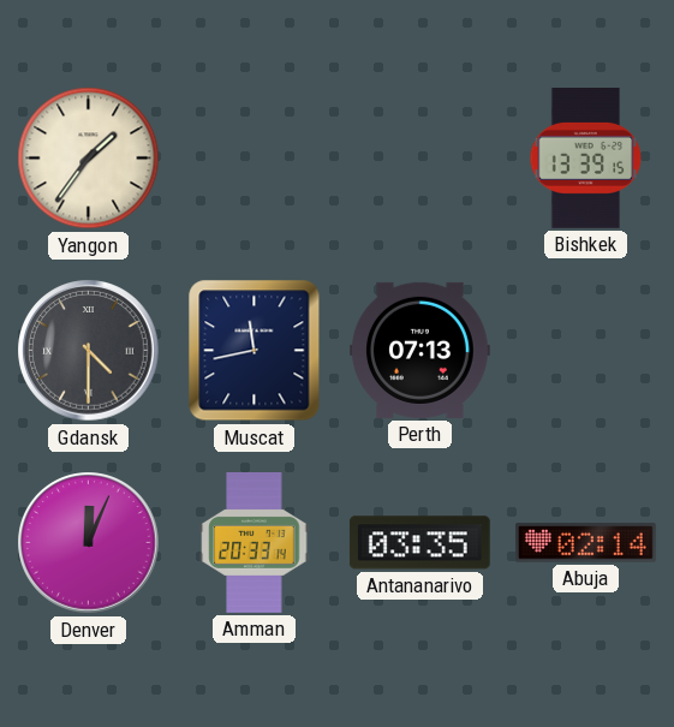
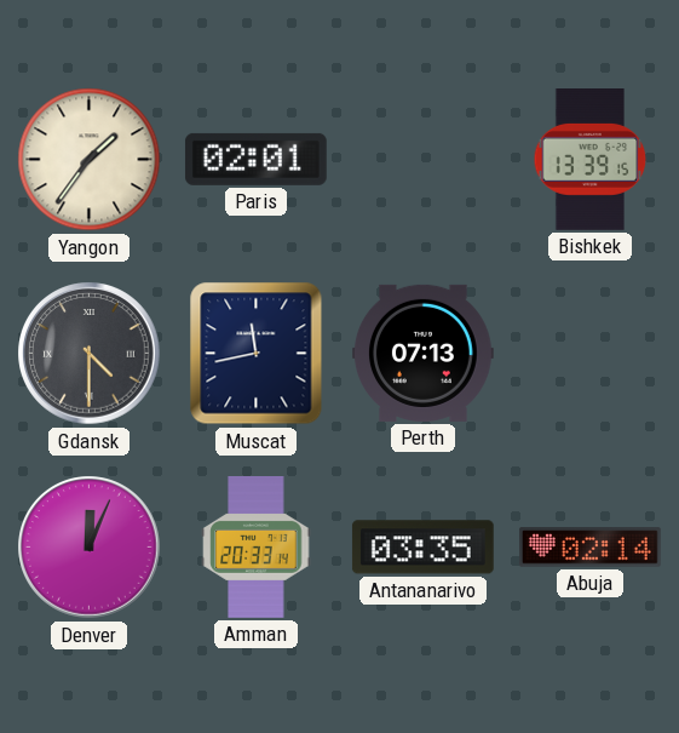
Paris: none -> 02:01
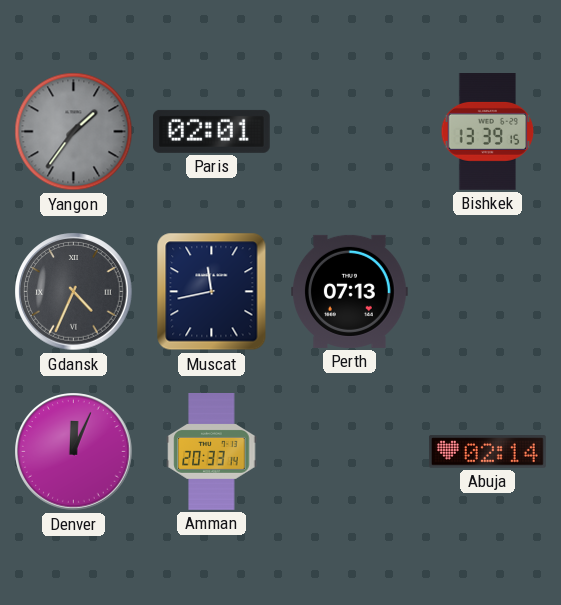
Yangon dial: cream -> grey
Gdansk: 4:30 -> 4:34
Antananarivo: 03:35 -> none
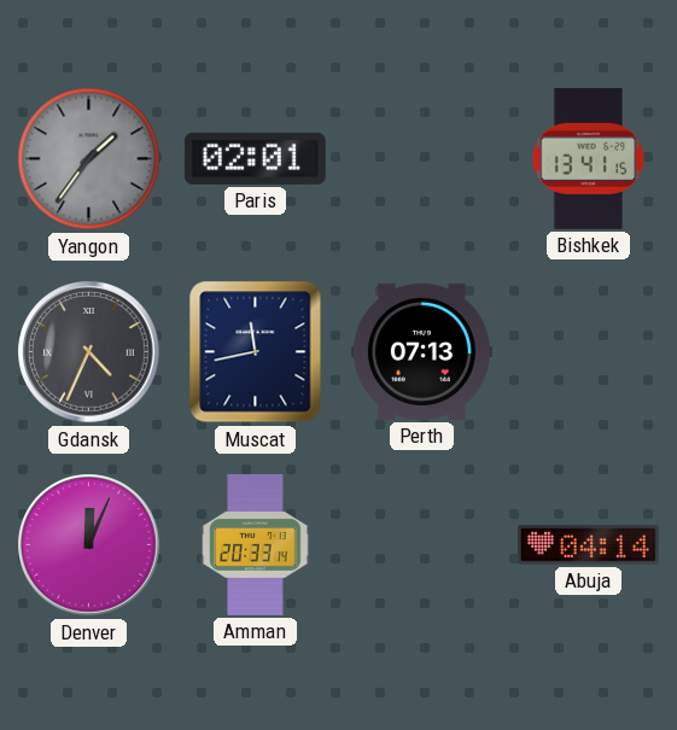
Bishkek: 13:39 -> 13:41
Abuja: 02:14 -> 04:14
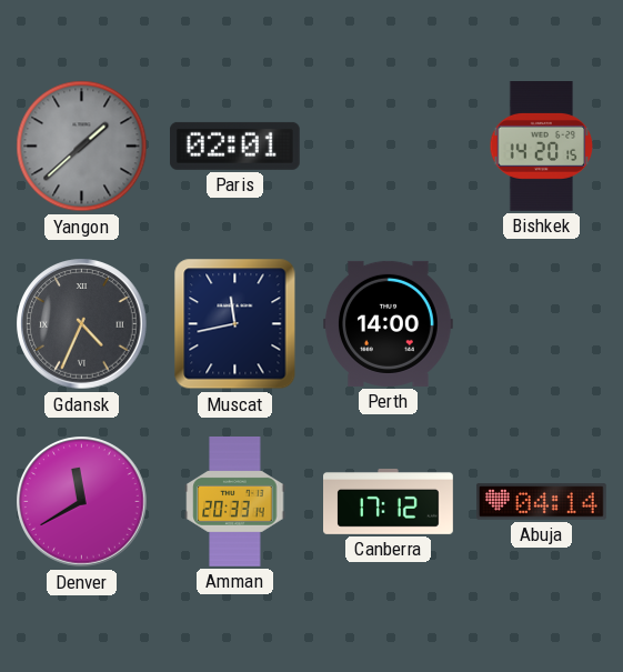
Yangon: 1:36 -> 1:38
Bishkek: 13:41 -> 14:20
Perth: 07:13 -> 14:00
Denver: 12:04 -> 11:40
Canberra: none -> 17:12
